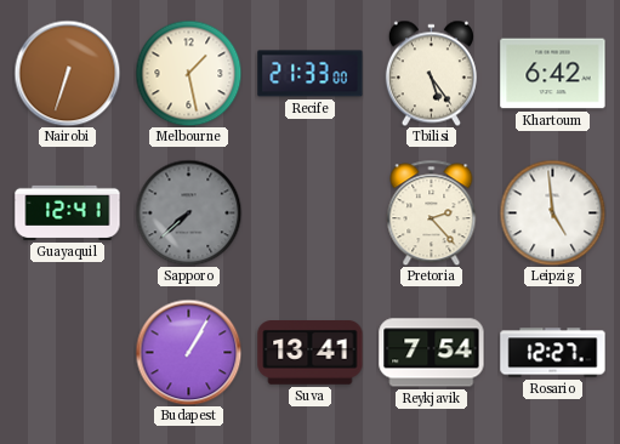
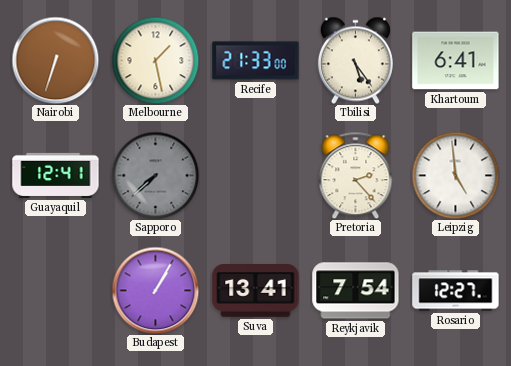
Khartoum: 6:42 -> 6:41
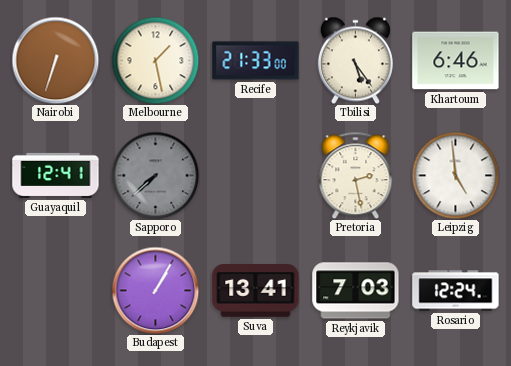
Khartoum: 6:41 -> 6:46
Pretoria: 2:23 -> 2:28
Reykjavik: 7:54 -> 7:03
Rosario: 12:27 -> 12:24
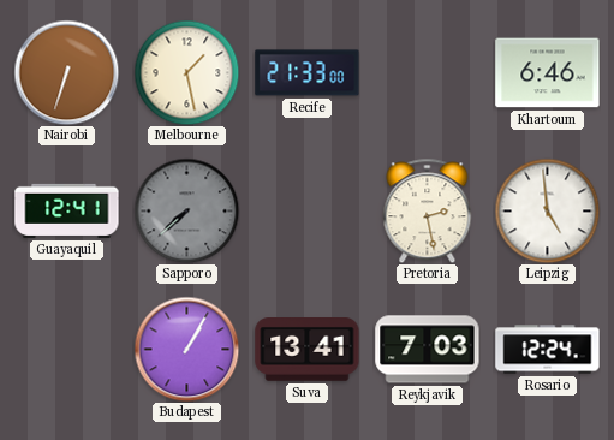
Tbilisi: 5:24 -> none
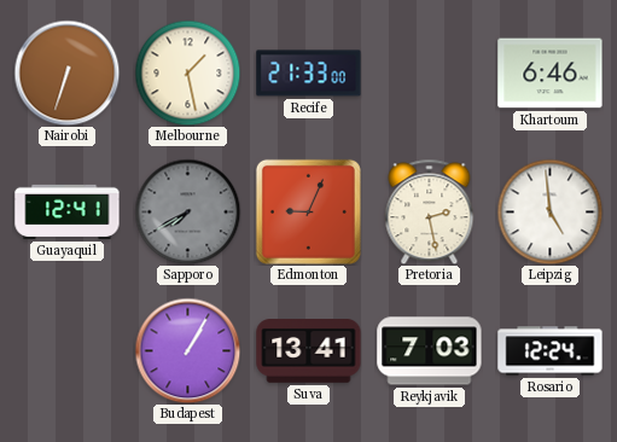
Sapporo: 7:38 -> 7:40
Edmonton: none -> 9:04
